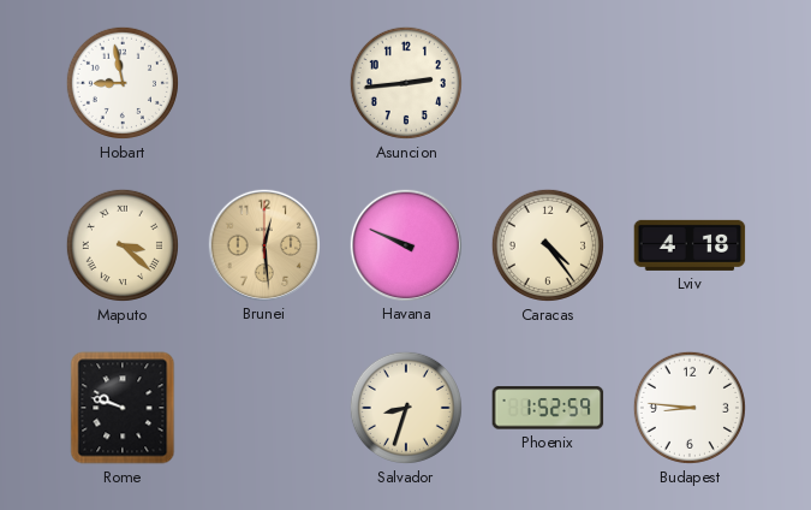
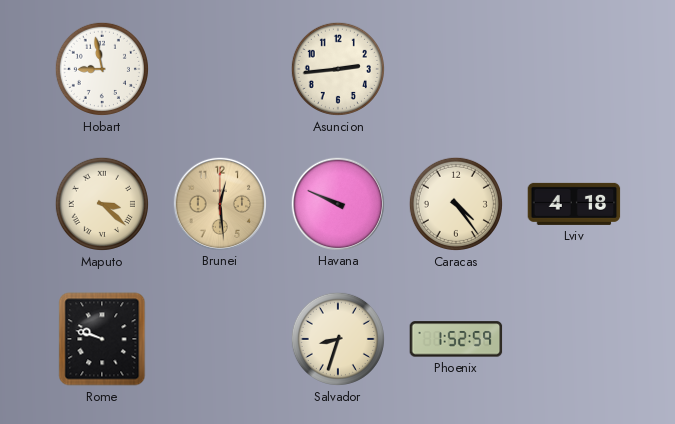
Budapest: 8:46 -> none
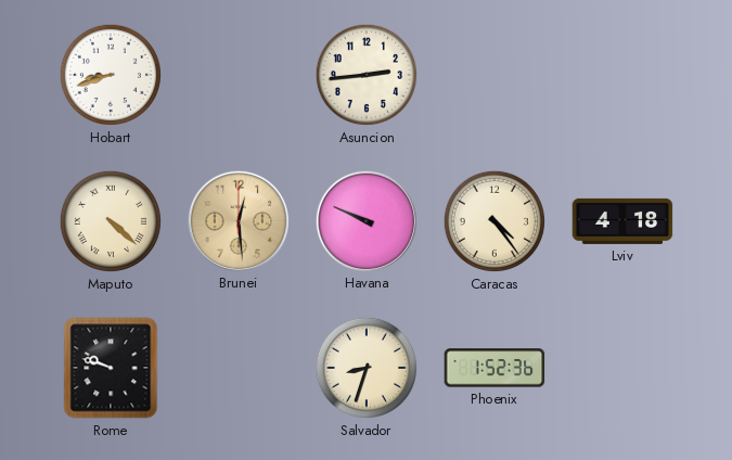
Hobart: 8:58 -> 8:42
Maputo: 3:22 -> 4:22
Phoenix: 1:52:59 -> 1:52:36
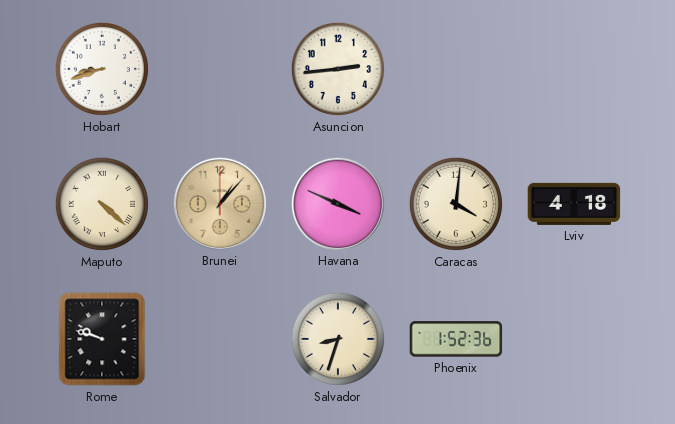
Brunei: 12:29 -> 1:07
Havana: 9:49 -> 3:49
Caracas: 4:24 -> 4:01
